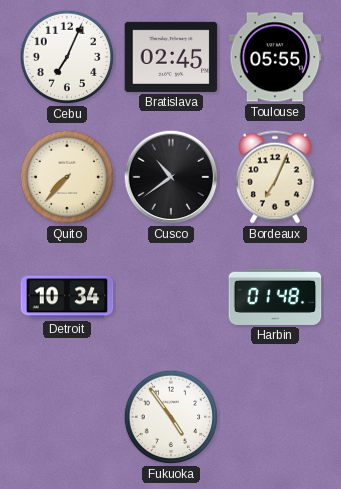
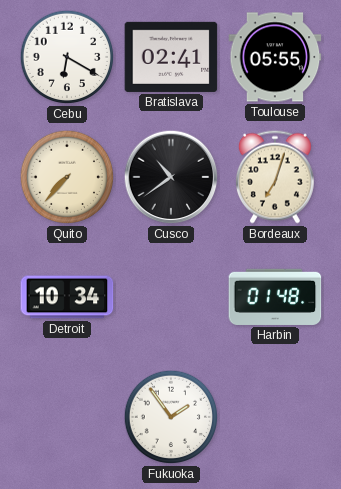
Cebu: 7:04 -> 6:20
Bratislava: 02:45 -> 02:41
Bordeaux: 7:04 -> 7:03
Fukuoka: 4:54 -> 1:54
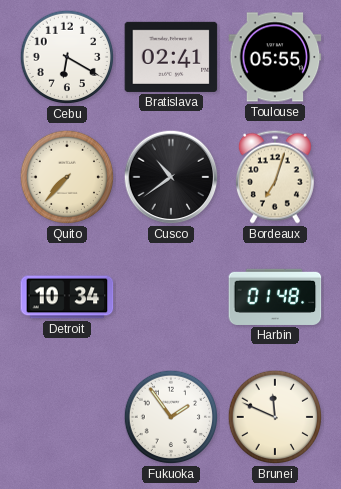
Brunei: none -> 11:49
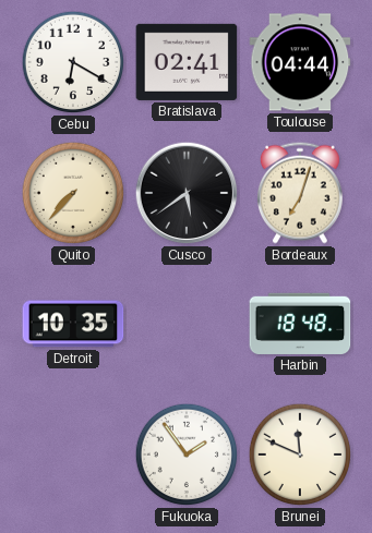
Toulouse: 05:55 -> 04:44
Cusco: 10:39 -> 5:39
Detroit: 10:34 -> 10:35
Harbin: 01:48 -> 18:48
